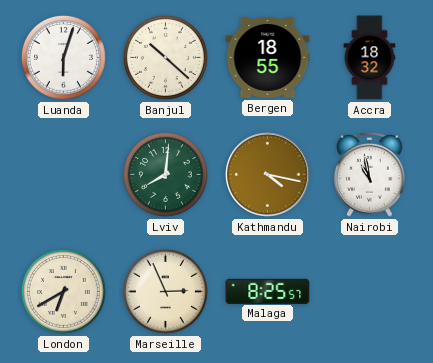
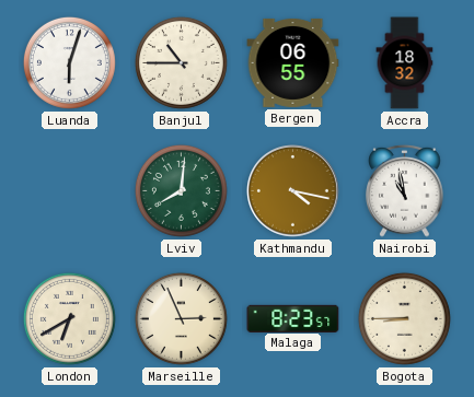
Banjul: 10:22 -> 10:45
Bergen: 18:55 -> 06:55
Malaga: 8:25 -> 8:23
Bogota: none -> 8:45
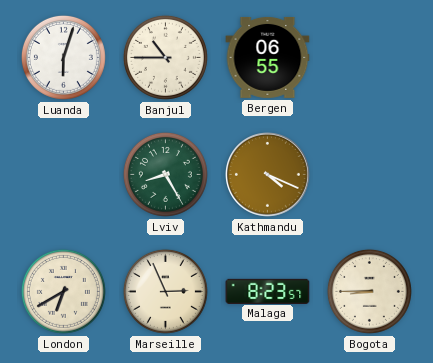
Accra: 18:32 -> none
Lviv: 8:01 -> 8:25
Kathmandu: 4:17 -> 4:19
Nairobi: 10:58 -> none
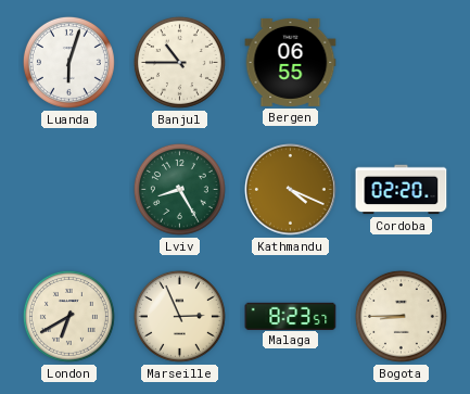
Cordoba: none -> 02:20
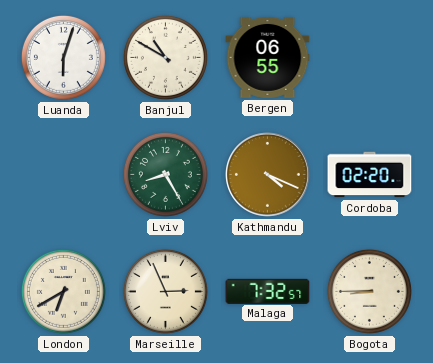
Banjul: 10:45 -> 10:50
Malaga: 8:23 -> 7:32
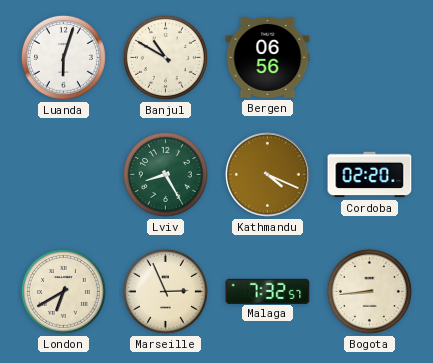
Bergen: 06:55 -> 06:56
Bogota: 8:45 -> 8:44
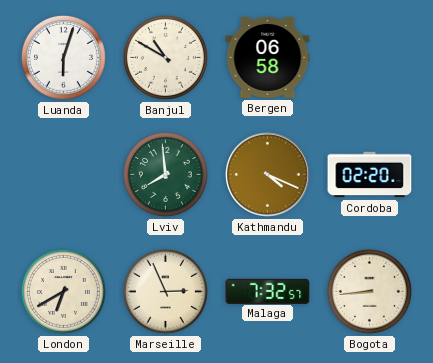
Bergen: 06:56 -> 06:58
Lviv: 8:25 -> 7:59
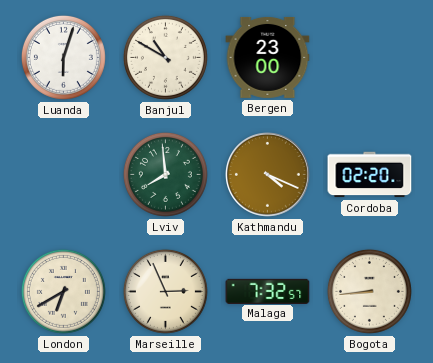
Bergen: 06:58 -> 23:00
